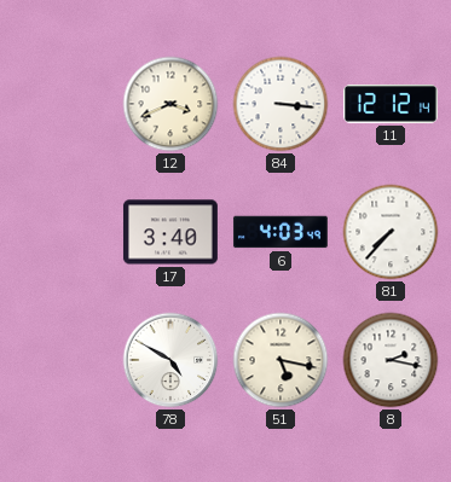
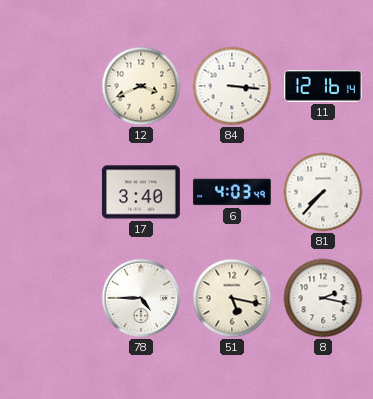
11: 12:12 -> 12:16
78: 4:50 -> 4:45
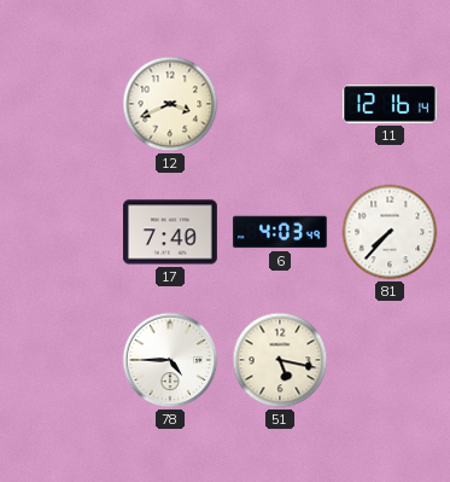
84: 3:16 -> none
17: 3:40 -> 7:40
8: 2:17 -> none
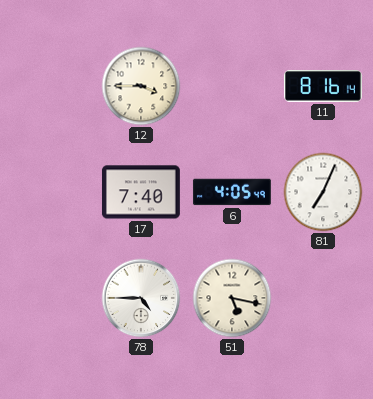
12: 3:41 -> 3:45
11: 12:16 -> 8:16
6: 4:03 -> 4:05
81: 7:37 -> 7:04
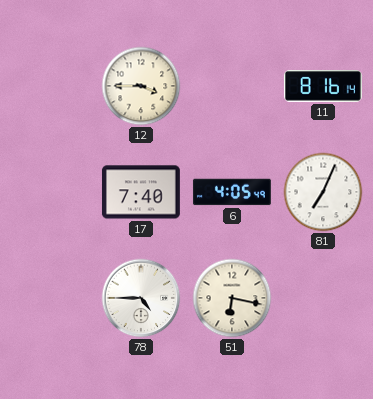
51: 5:17 -> 6:17
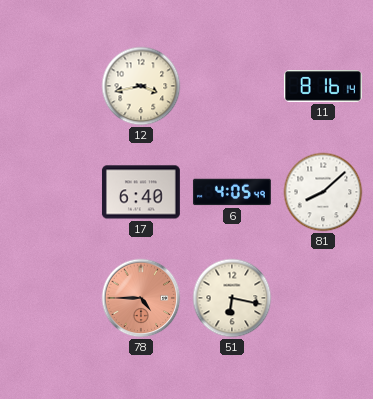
12: 3:45 -> 3:43
17: 7:40 -> 6:40
81: 7:04 -> 8:08
78 dial: white -> salmon
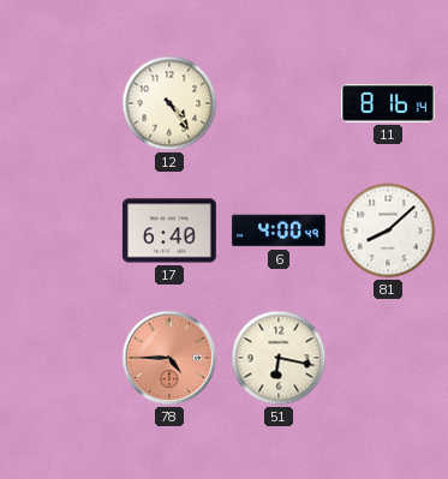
12: 3:43 -> 4:24
6: 4:05 -> 4:00
